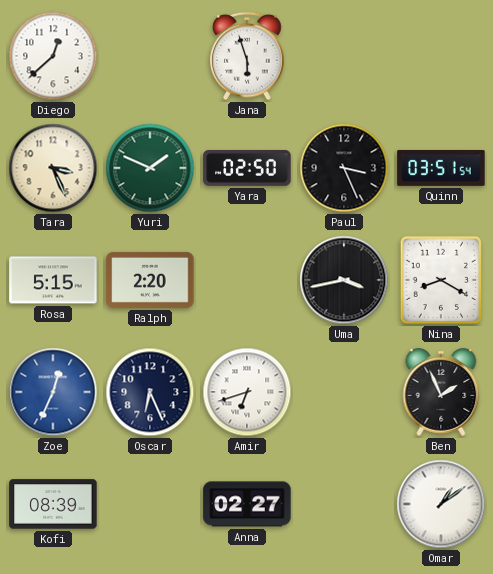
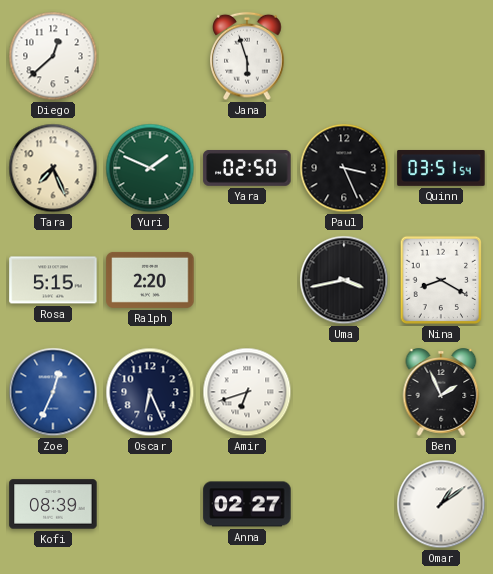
Tara: 3:26 -> 7:26
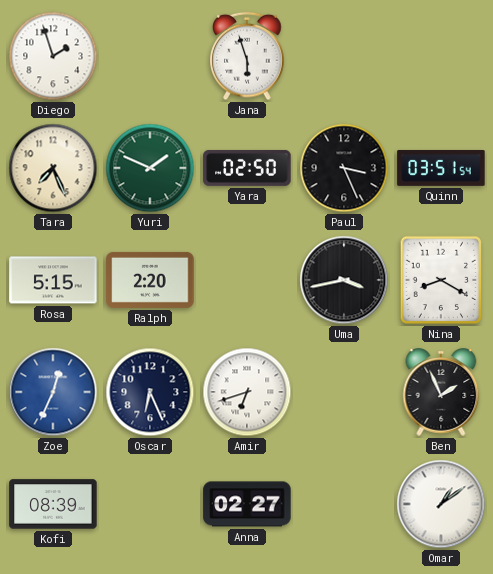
Diego: 12:38 -> 1:57
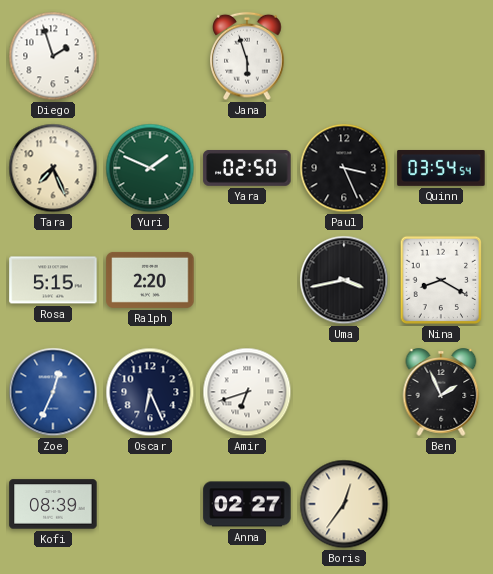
Quinn: 03:51 -> 03:54
Boris: none -> 12:36
Omar: 1:09 -> none
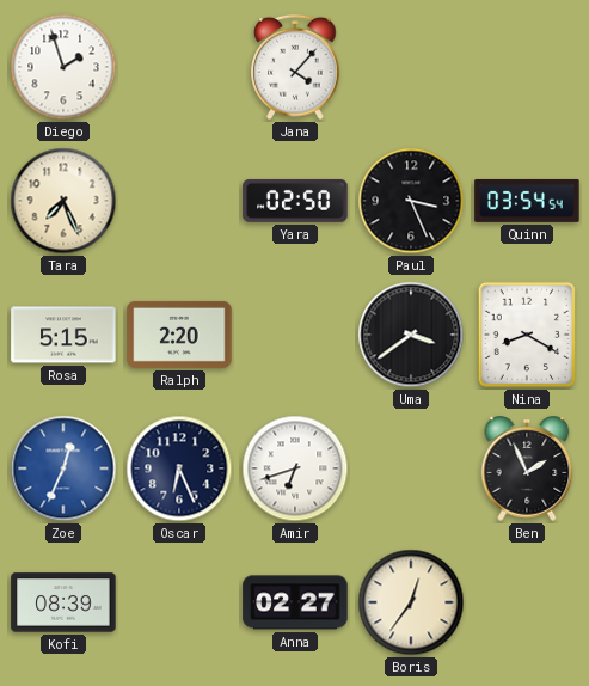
Jana: 5:57 -> 4:07
Yuri: 1:49 -> none
Uma: 3:43 -> 3:39
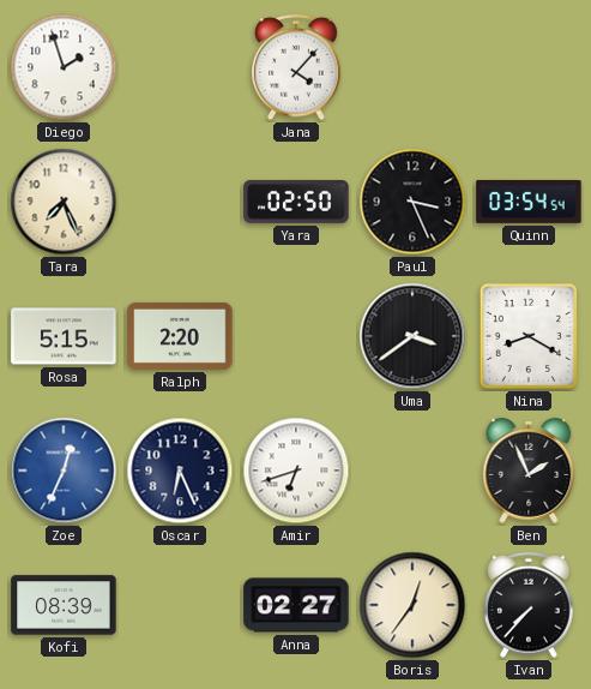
Ivan: none -> 7:37
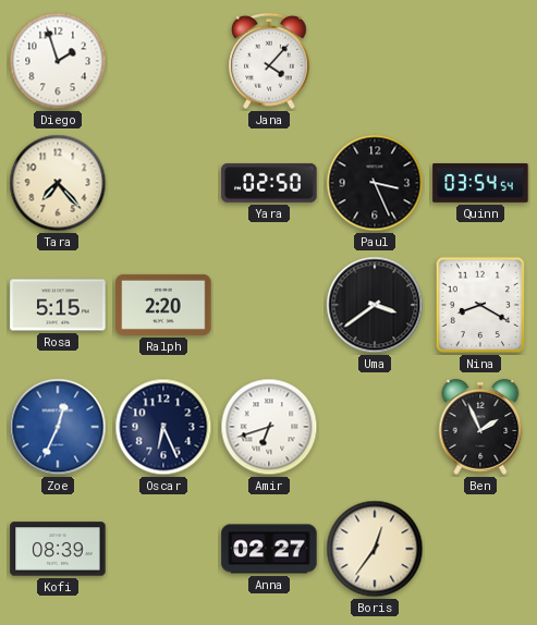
Tara: 7:26 -> 7:23
Ivan: 7:37 -> none
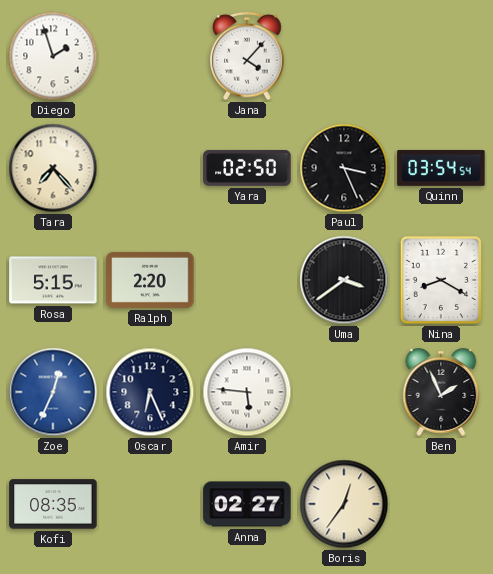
Amir: 6:42 -> 5:46
Kofi: 08:39 -> 08:35
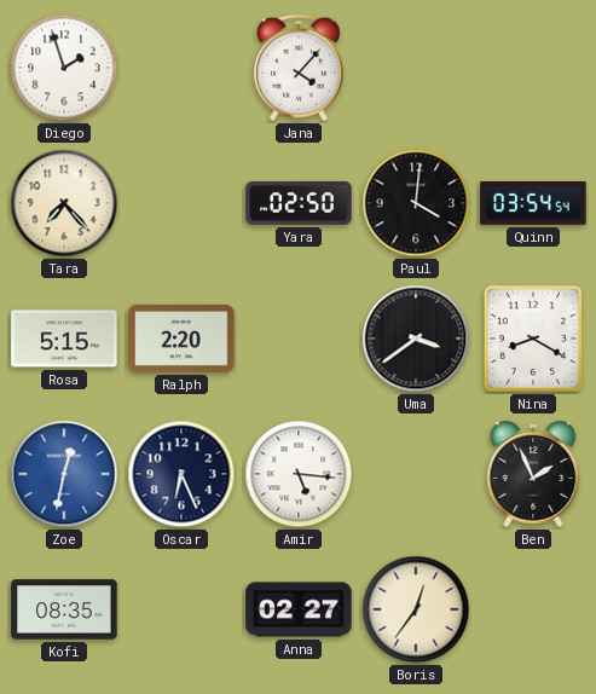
Paul: 3:26 -> 4:01
Zoe: 12:34 -> 12:32
Amir: 5:46 -> 5:16
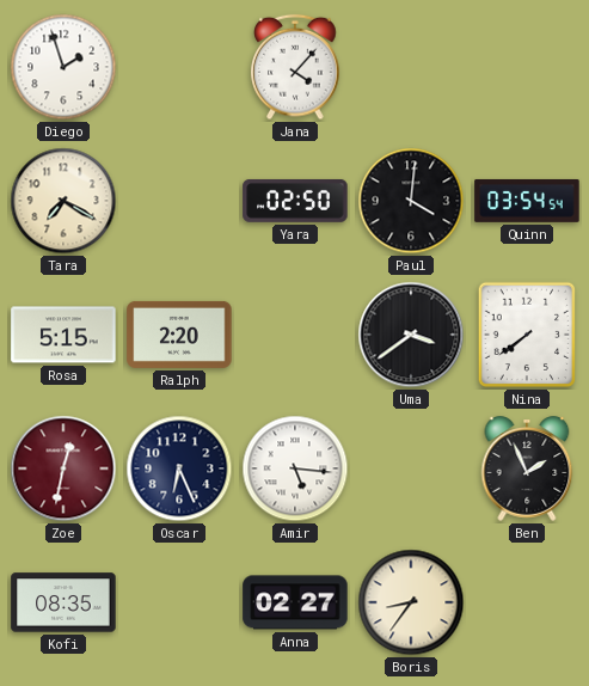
Tara: 7:23 -> 7:20
Nina: 8:20 -> 7:39
Zoe dial: blue -> burgundy
Boris: 12:36 -> 8:36
